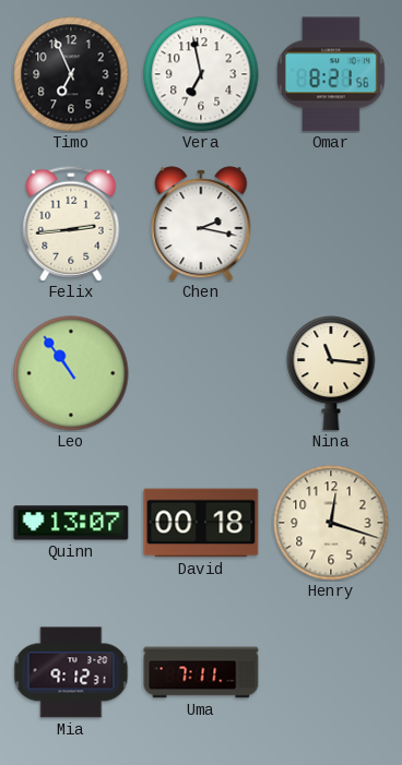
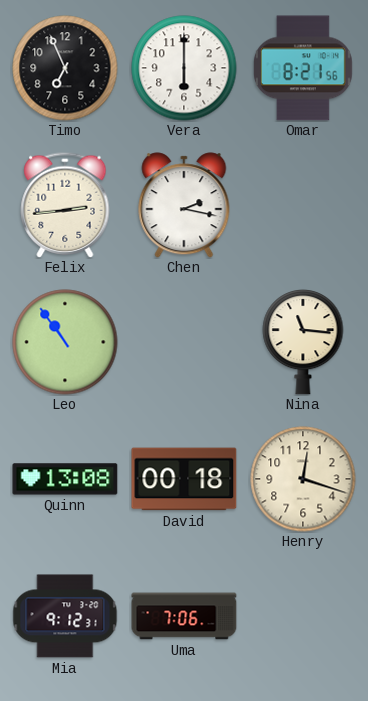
Vera: 6:58 -> 6:00
Quinn: 13:07 -> 13:08
Uma: 7:11 -> 7:06
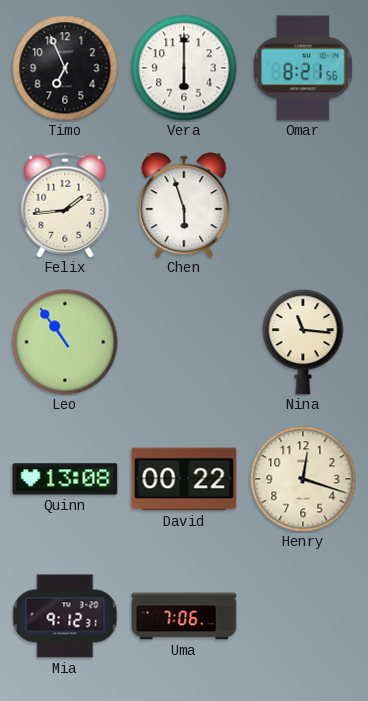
Felix: 2:44 -> 1:44
Chen: 2:17 -> 5:57
David: 00:18 -> 00:22
